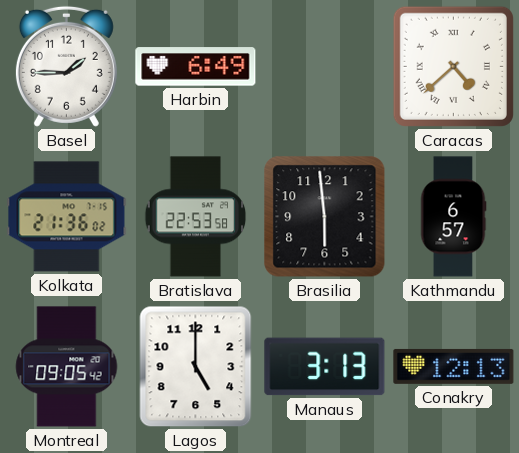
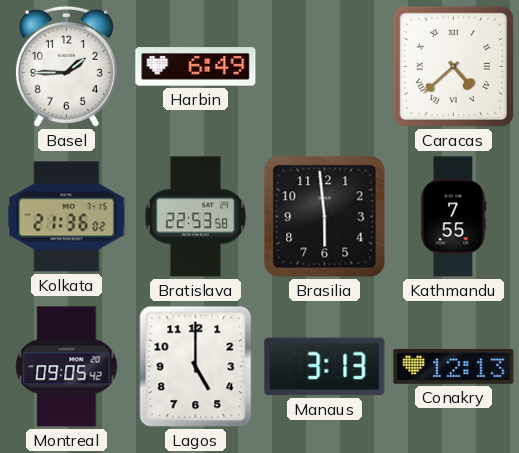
Kathmandu: 6:57 -> 7:55
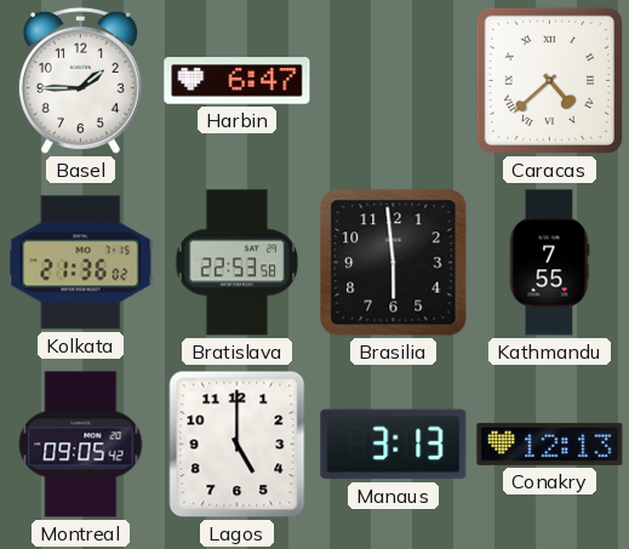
Harbin: 6:49 -> 6:47
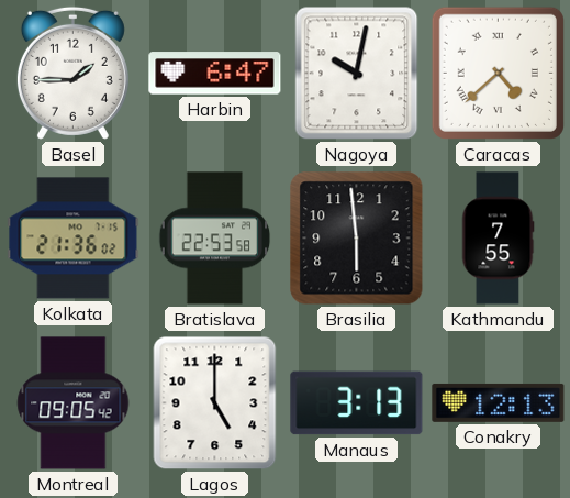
Nagoya: none -> 10:02
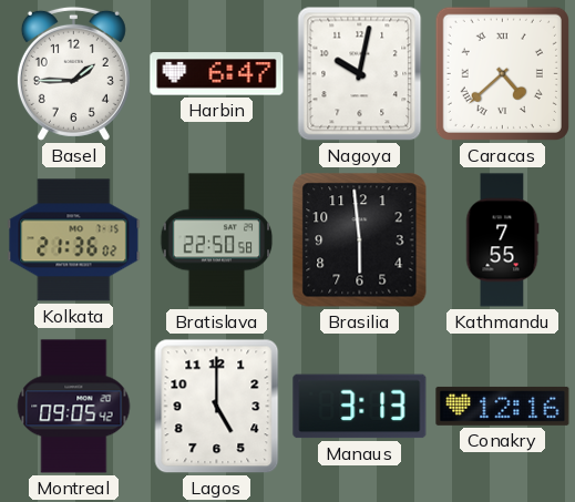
Bratislava: 22:53 -> 22:50
Conakry: 12:13 -> 12:16
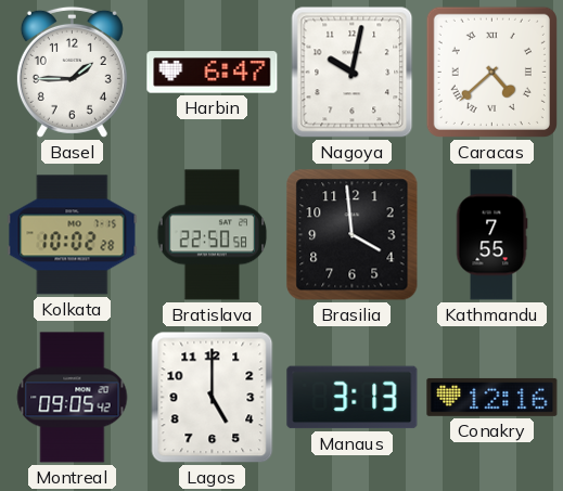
Kolkata: 21:36 -> 10:02
Brasilia: 5:59 -> 3:59
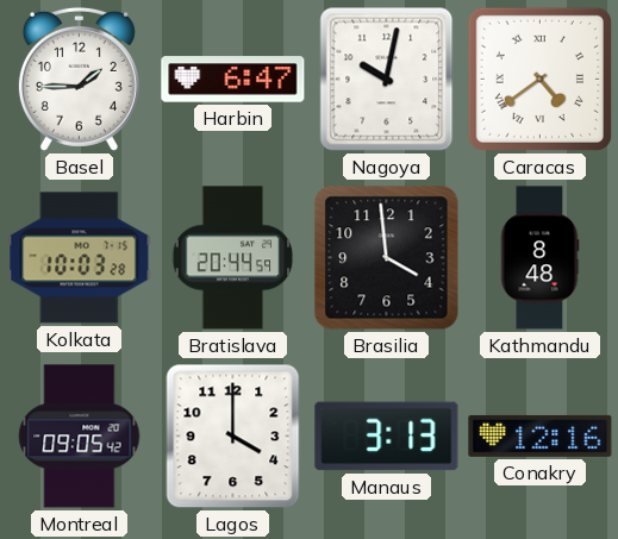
Caracas: 4:38 -> 4:39
Kolkata: 10:02 -> 10:03
Bratislava: 22:50 -> 20:44
Kathmandu: 7:55 -> 8:48
Lagos: 5:00 -> 4:00
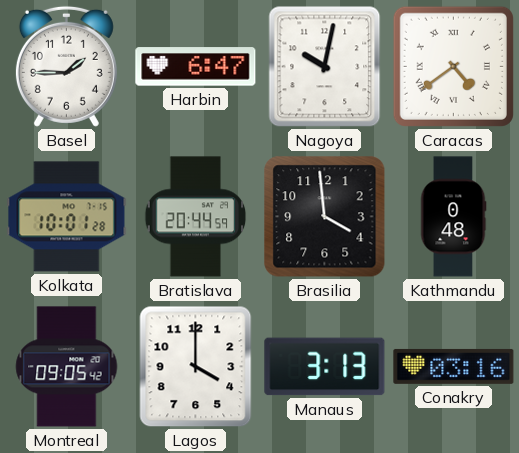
Kolkata: 10:03 -> 10:01
Kathmandu: 8:48 -> 0:48
Conakry: 12:16 -> 03:16
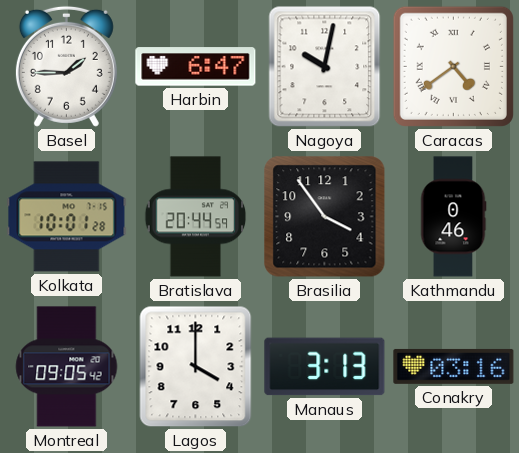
Brasilia: 3:59 -> 3:54
Kathmandu: 0:48 -> 0:46
